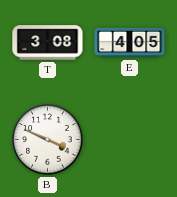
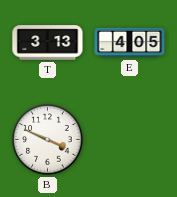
T: 3:08 -> 3:13
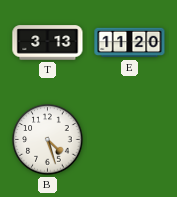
E: 4:05 -> 11:20
B: 3:49 -> 4:27
